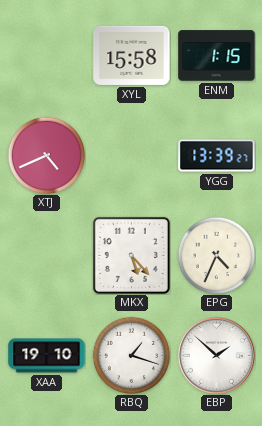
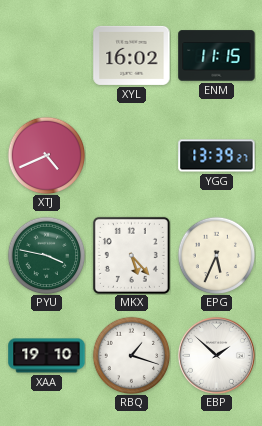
XYL: 15:58 -> 16:02
ENM: 1:15 -> 11:15
PYU: none -> 3:47
EPG: 4:34 -> 5:34
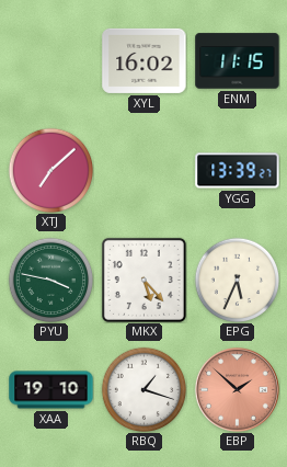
XTJ: 4:41 -> 7:08
EBP dial: white -> salmon
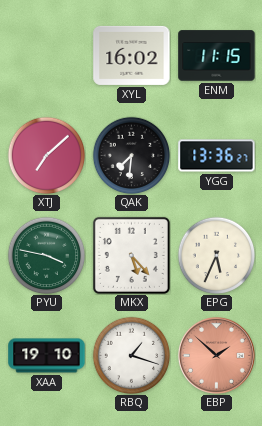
QAK: none -> 7:31
YGG: 13:39 -> 13:36
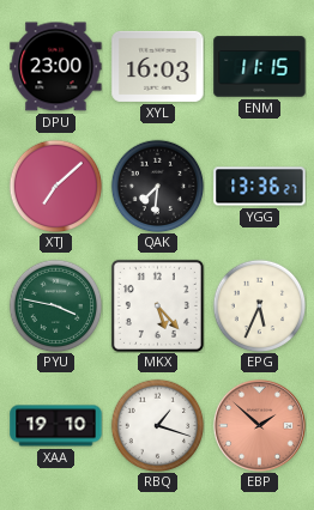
DPU: none -> 23:00
XYL: 16:02 -> 16:03
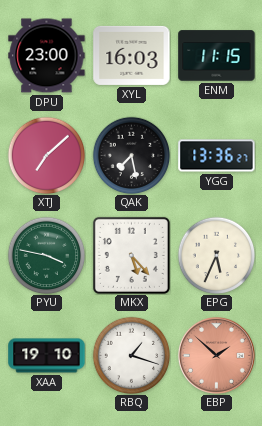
QAK: 7:31 -> 7:28
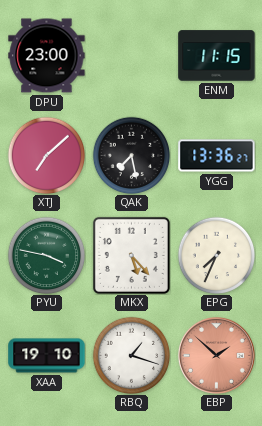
XYL: 16:03 -> none
EPG: 5:34 -> 7:34
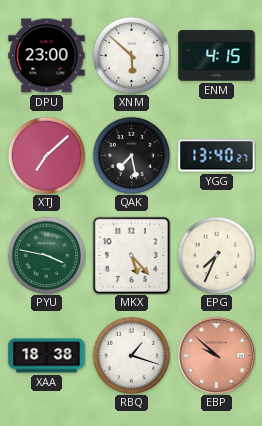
XNM: none -> 5:52
ENM: 11:15 -> 4:15
YGG: 13:36 -> 13:40
XAA: 19:10 -> 18:38
EBP: 1:52 -> 9:52
